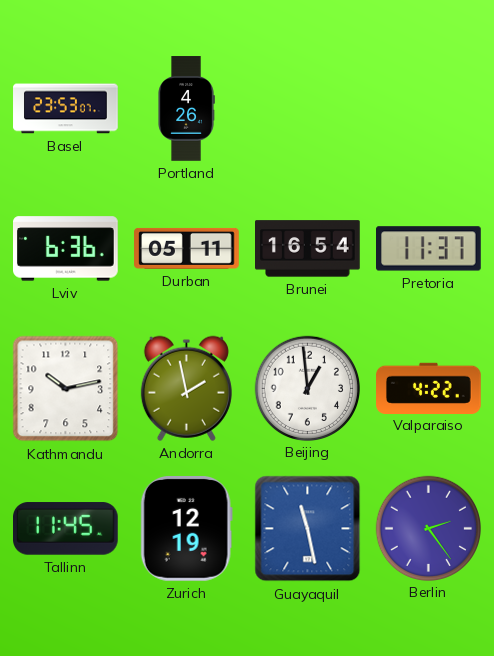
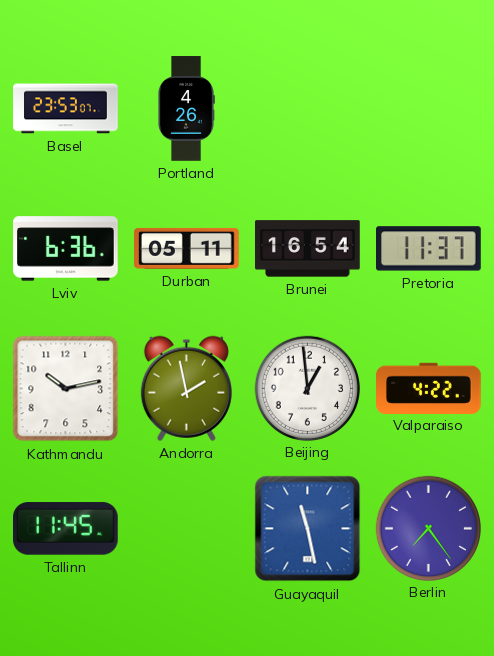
Zurich: 12:19 -> none
Berlin: 2:24 -> 7:24
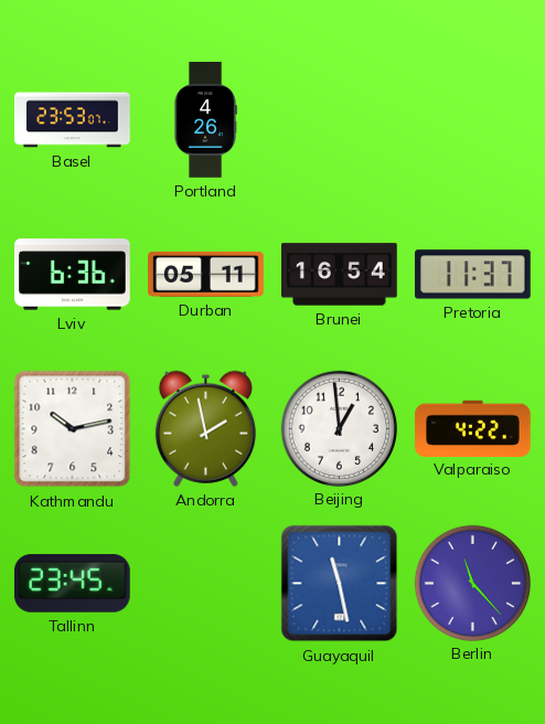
Tallinn: 11:45 -> 23:45
Berlin: 7:24 -> 11:23
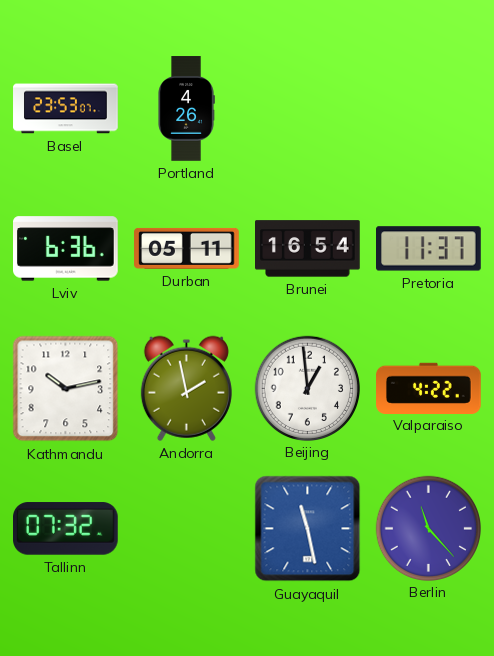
Tallinn: 23:45 -> 07:32
